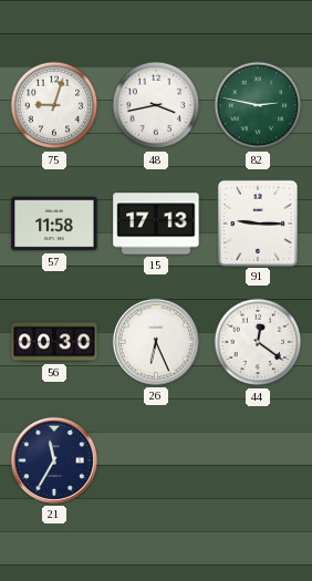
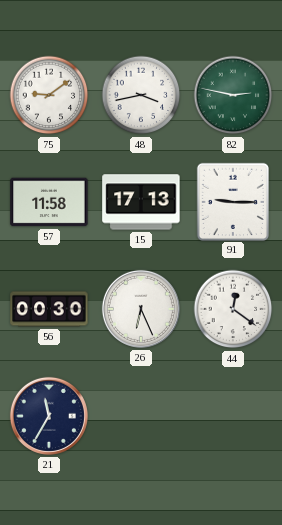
75: 9:03 -> 9:09
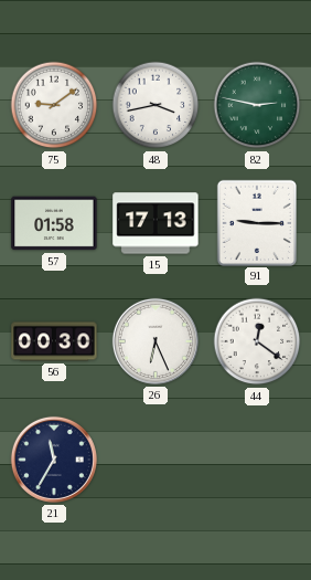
57: 11:58 -> 01:58
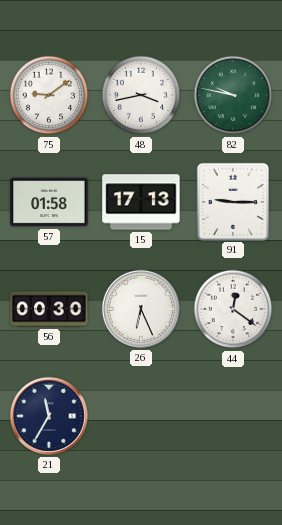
82: 2:47 -> 9:47
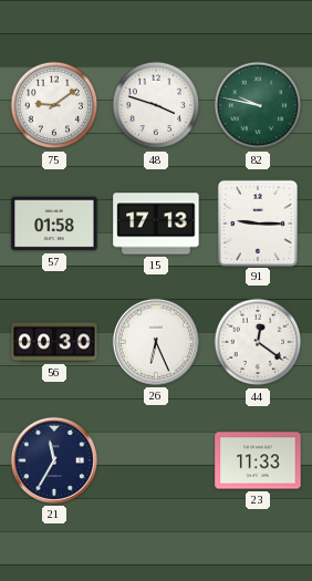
48: 3:43 -> 3:48
23: none -> 11:33
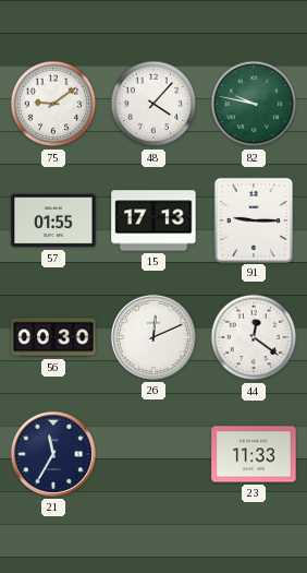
48: 3:48 -> 4:07
57: 01:58 -> 01:55
26: 6:26 -> 12:11
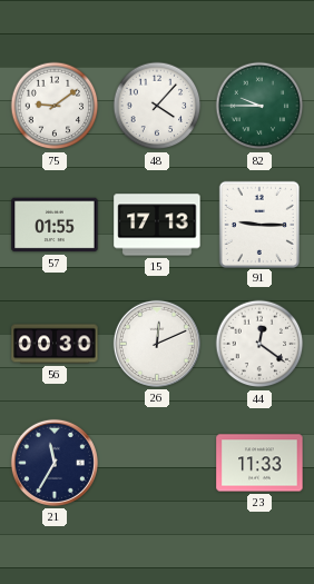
82: 9:47 -> 9:45
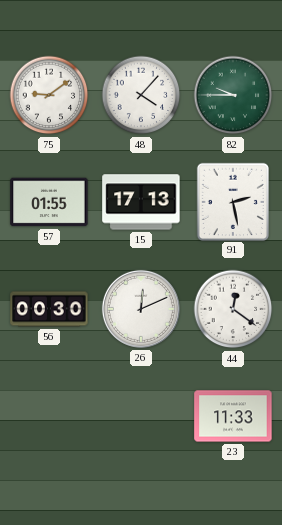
91: 9:15 -> 2:28
21: 11:35 -> none
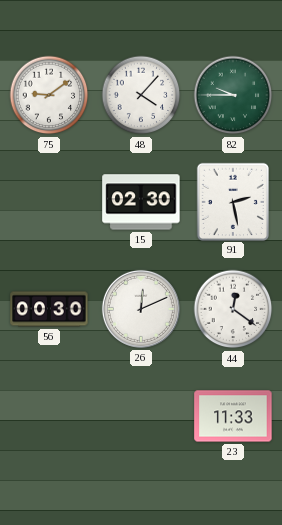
57: 01:55 -> none
15: 17:13 -> 02:30
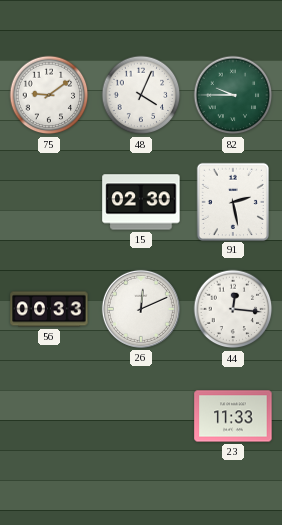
48: 4:07 -> 4:04
56: 00:30 -> 00:33
44: 12:21 -> 12:16
